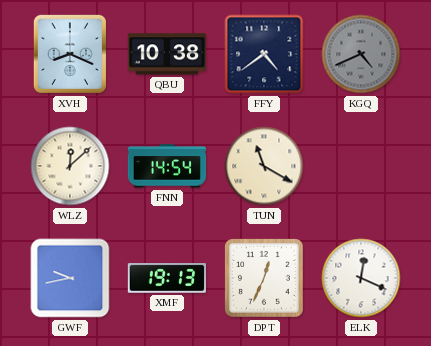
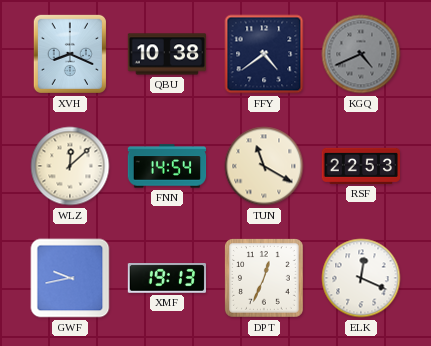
RSF: none -> 22:53
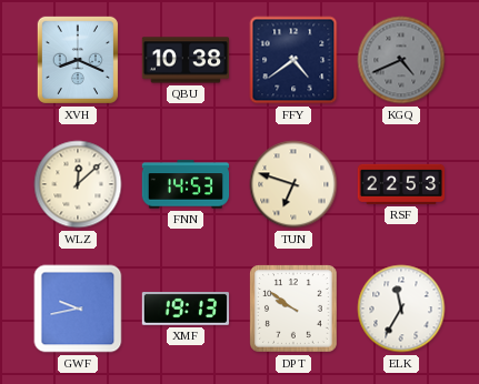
FNN: 14:54 -> 14:53
TUN: 11:20 -> 6:48
DPT: 12:34 -> 9:51
ELK: 12:19 -> 11:35
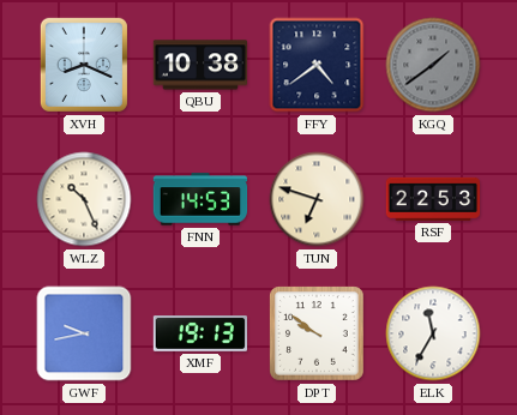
KGQ: 4:41 -> 1:39
WLZ: 12:08 -> 10:26
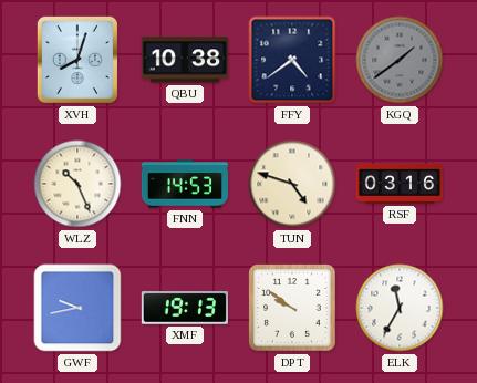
XVH: 8:19 -> 8:03
TUN: 6:48 -> 4:48
RSF: 22:53 -> 03:16
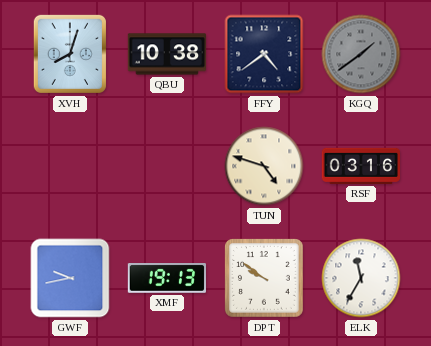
WLZ: 10:26 -> none
FNN: 14:53 -> none
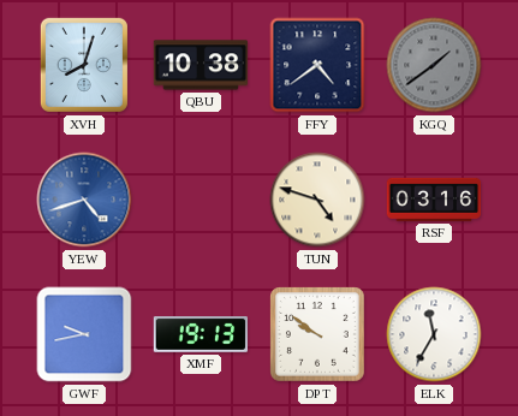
YEW: none -> 4:42
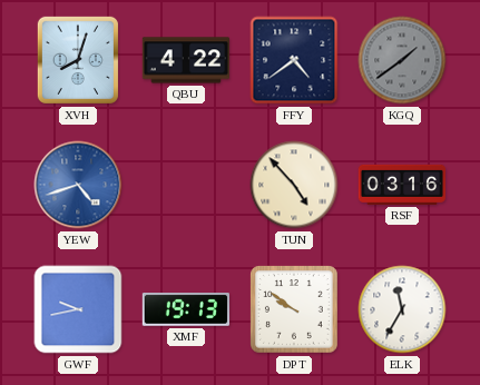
QBU: 10:38 -> 4:22
TUN: 4:48 -> 4:53
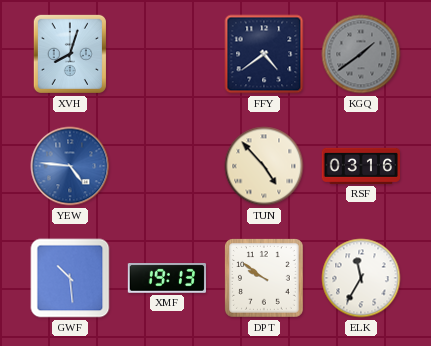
QBU: 4:22 -> none
YEW: 4:42 -> 4:46
GWF: 9:43 -> 10:29
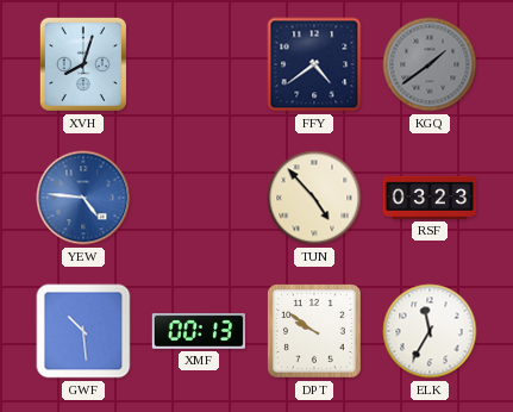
RSF: 03:16 -> 03:23
XMF: 19:13 -> 00:13
